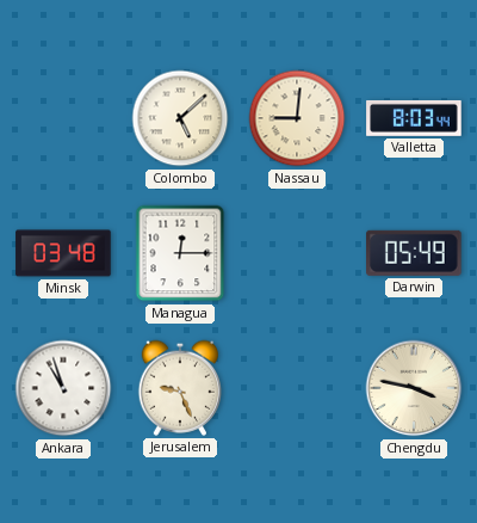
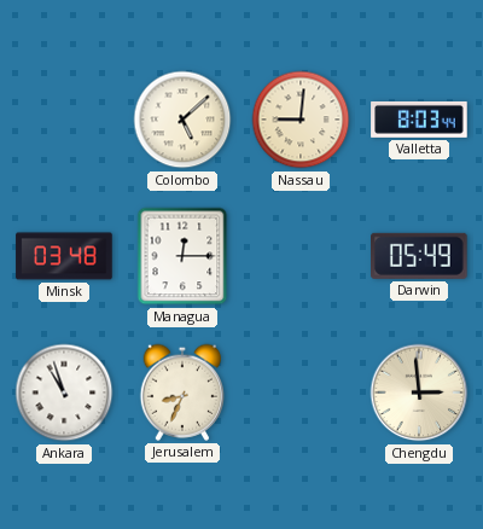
Jerusalem: 9:26 -> 8:34
Chengdu: 3:47 -> 2:59
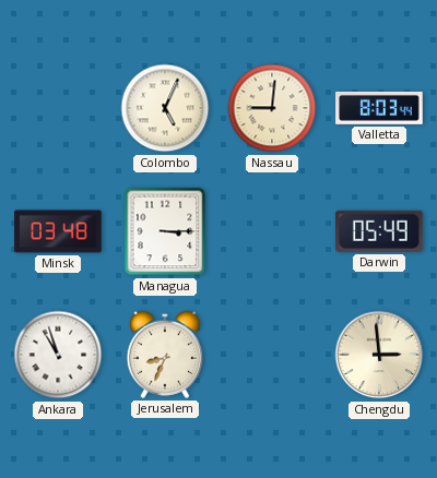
Colombo: 5:08 -> 5:04
Managua: 12:15 -> 3:15
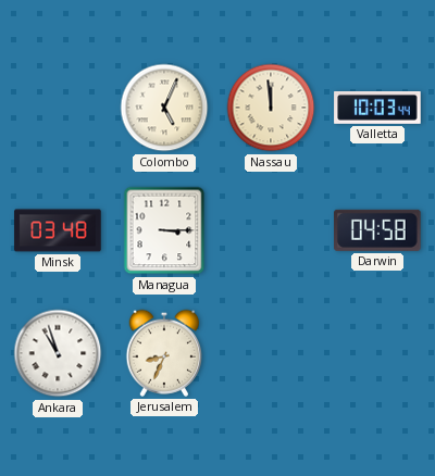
Nassau: 9:01 -> 11:59
Valletta: 8:03 -> 10:03
Darwin: 05:49 -> 04:58
Chengdu: 2:59 -> none
